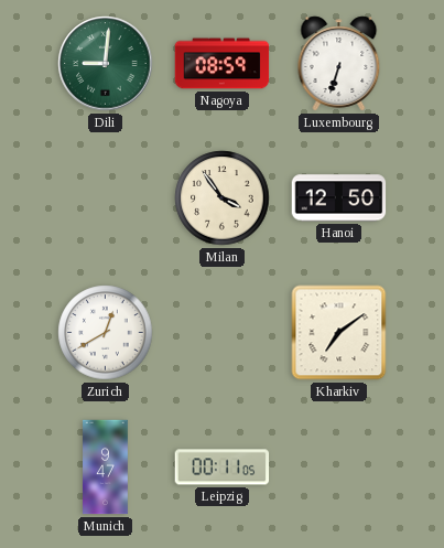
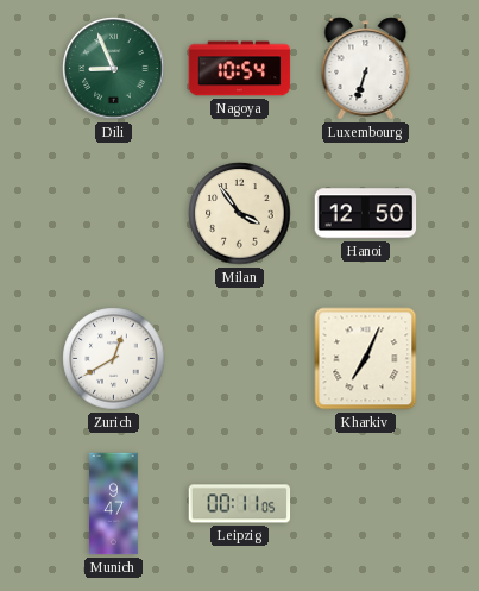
Dili: 9:01 -> 8:56
Nagoya: 08:59 -> 10:54
Kharkiv: 7:09 -> 7:04
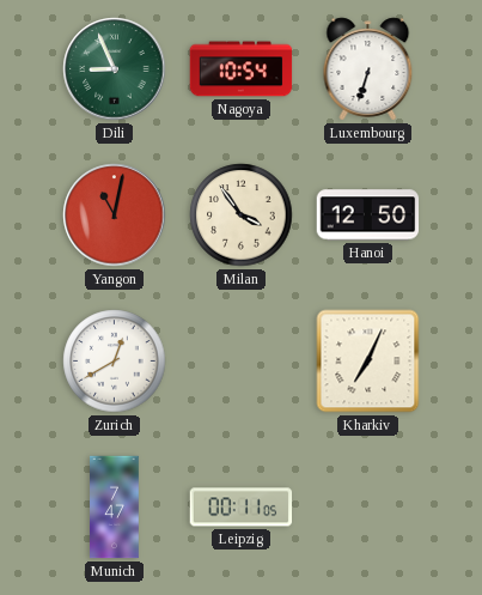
Yangon: none -> 11:02
Munich: 9:47 -> 7:47
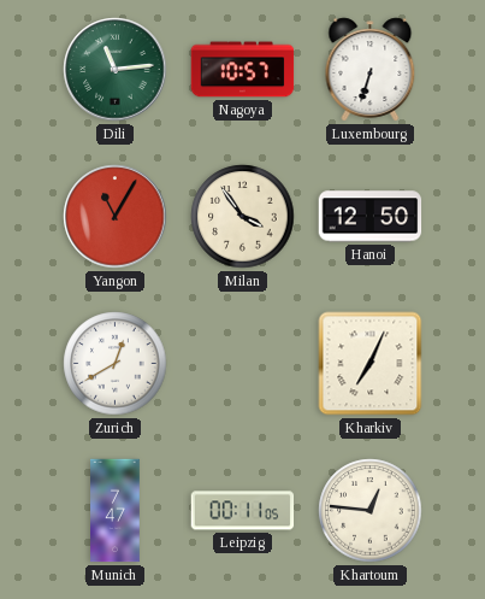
Dili: 8:56 -> 11:14
Nagoya: 10:54 -> 10:57
Yangon: 11:02 -> 11:05
Khartoum: none -> 12:46
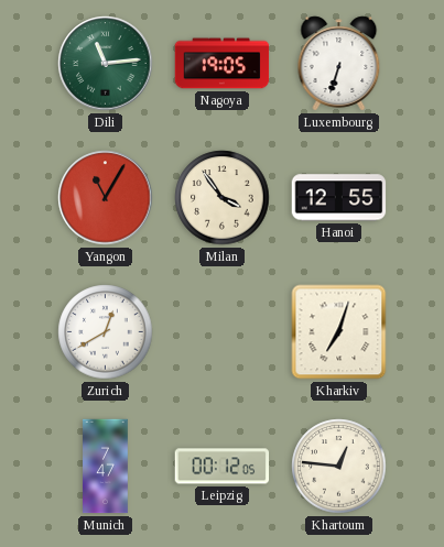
Nagoya: 10:57 -> 19:05
Hanoi: 12:50 -> 12:55
Kharkiv: 7:04 -> 7:03
Leipzig: 00:11 -> 00:12
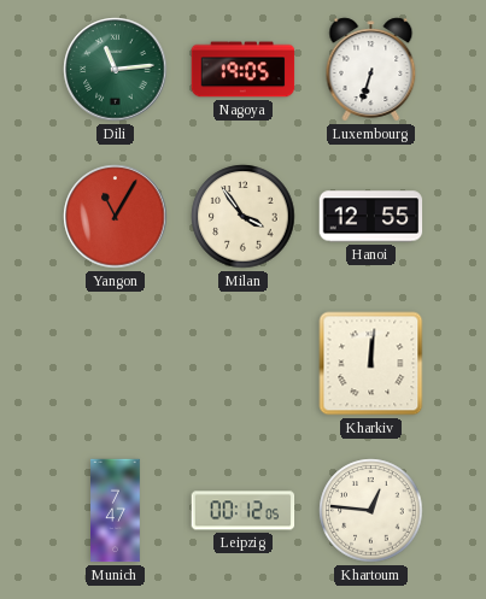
Zurich: 12:40 -> none
Kharkiv: 7:03 -> 12:01
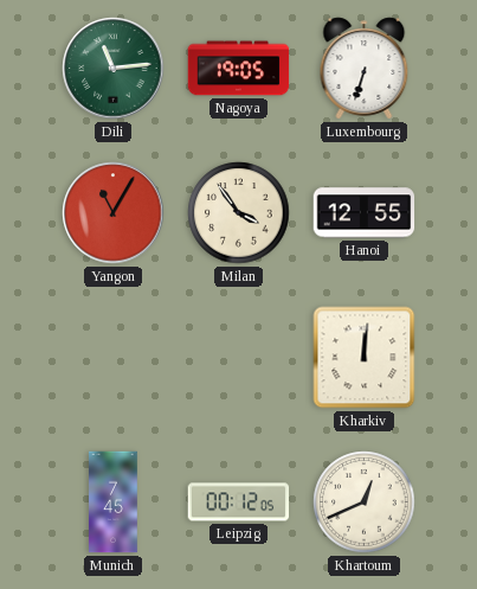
Munich: 7:47 -> 7:45
Khartoum: 12:46 -> 12:41
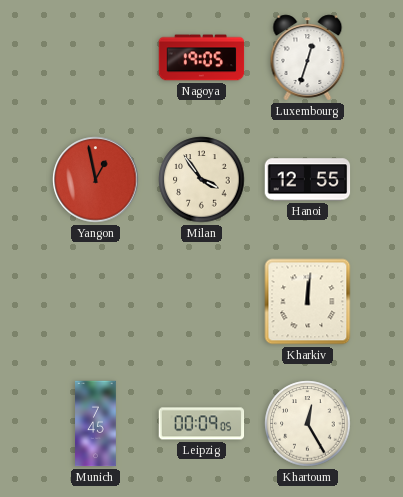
Dili: 11:14 -> none
Luxembourg: 6:33 -> 12:33
Yangon: 11:05 -> 12:58
Leipzig: 00:12 -> 00:09
Khartoum: 12:41 -> 12:25
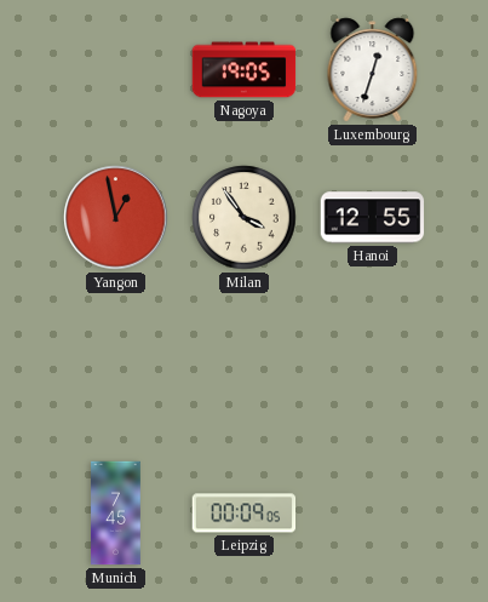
Kharkiv: 12:01 -> none
Khartoum: 12:25 -> none
